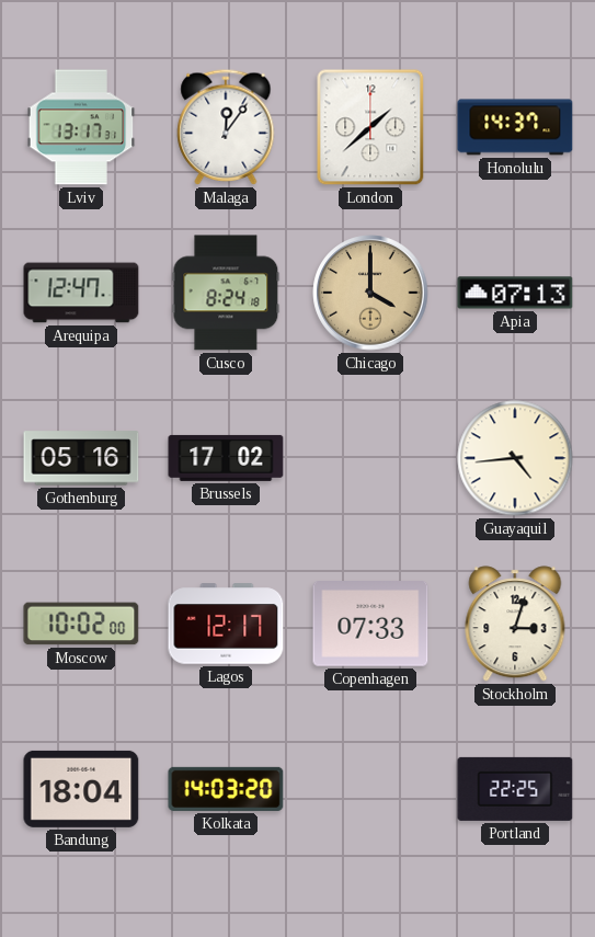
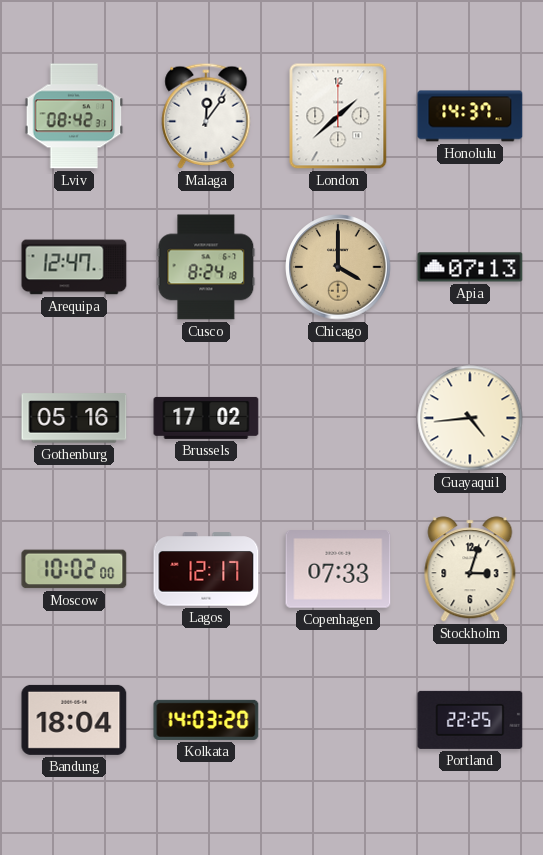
Lviv: 13:17 -> 08:42
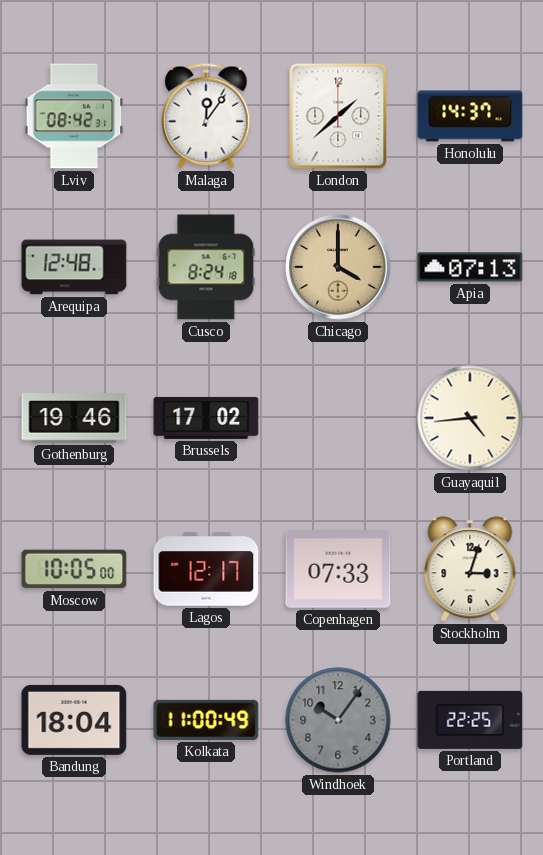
Arequipa: 12:47 -> 12:48
Gothenburg: 05:16 -> 19:46
Moscow: 10:02 -> 10:05
Kolkata: 14:03 -> 11:00
Windhoek: none -> 10:06
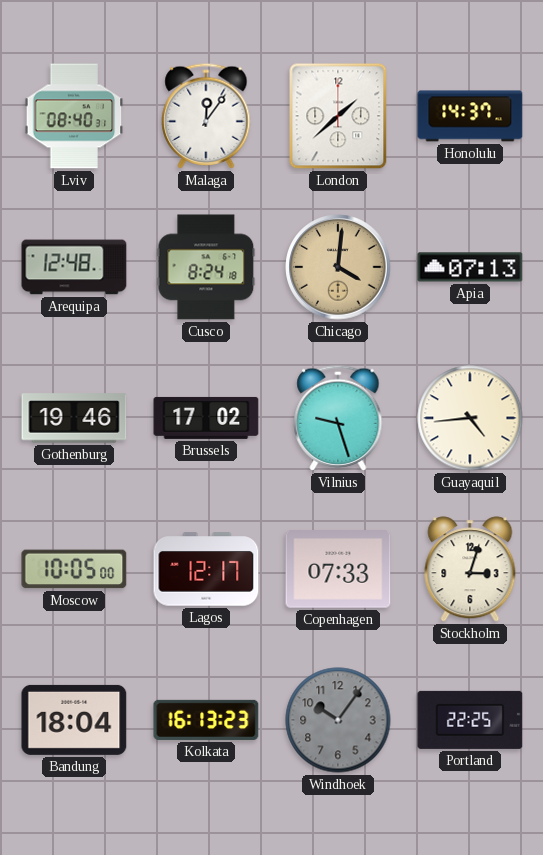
Lviv: 08:42 -> 08:40
Chicago: 4:00 -> 4:01
Vilnius: none -> 9:27
Kolkata: 11:00 -> 16:13
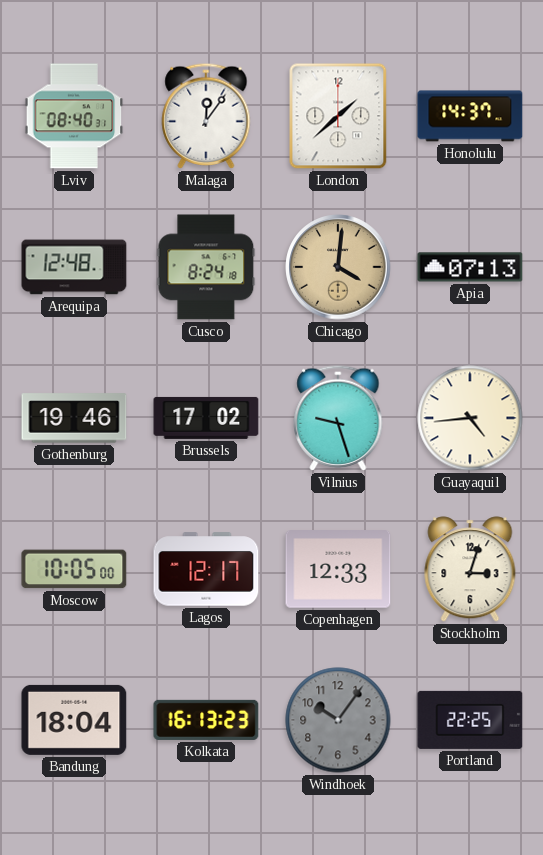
Copenhagen: 07:33 -> 12:33
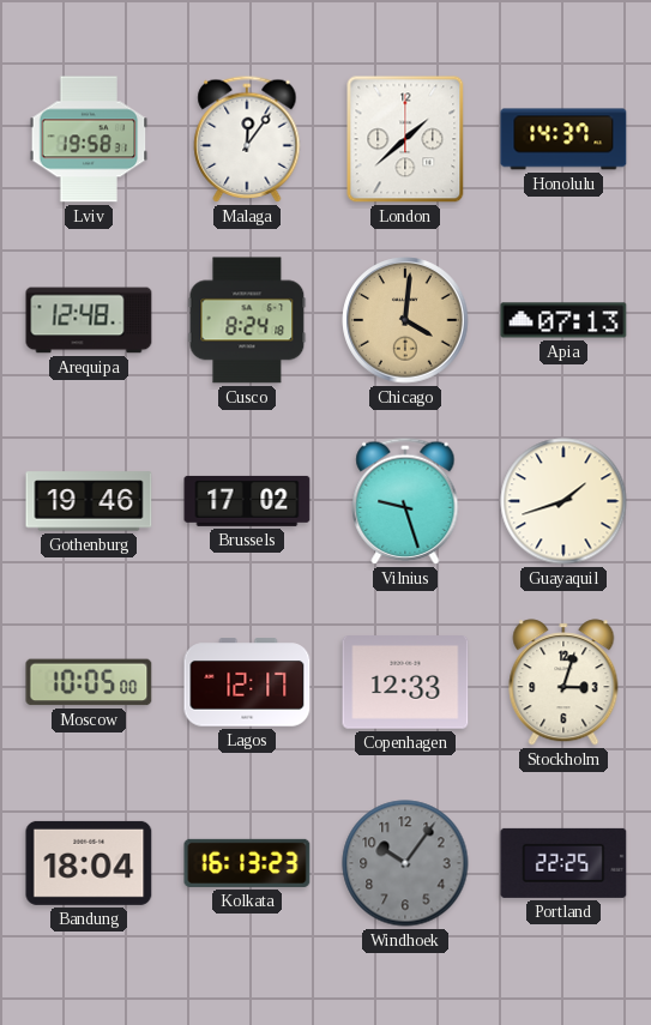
Lviv: 08:40 -> 19:58
Guayaquil: 4:44 -> 1:42
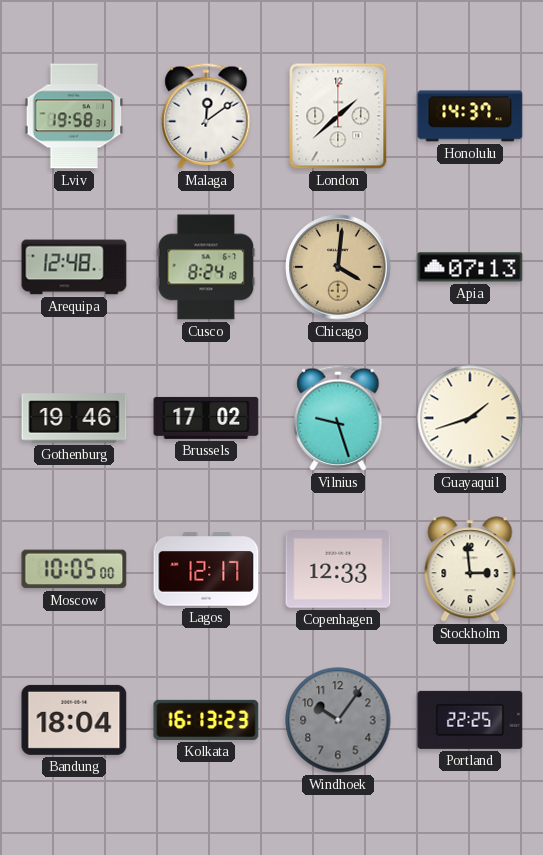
Malaga: 12:06 -> 12:09
Stockholm: 3:03 -> 2:59
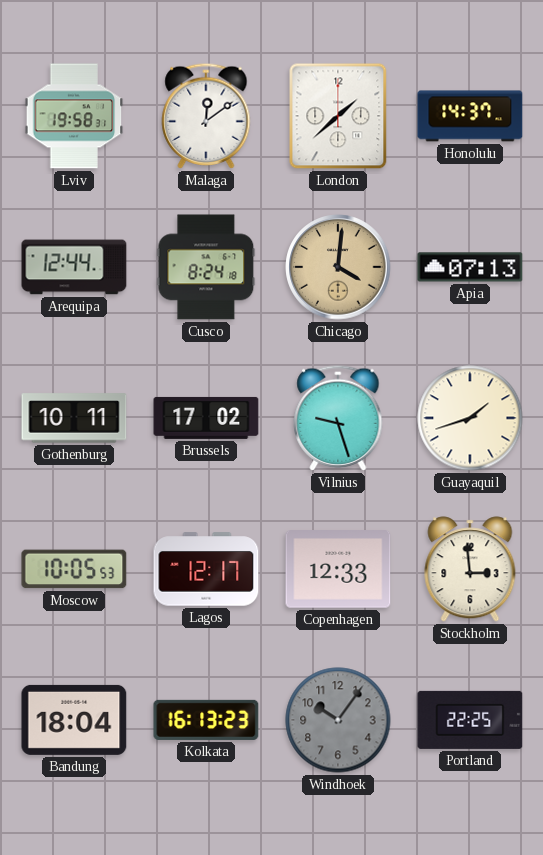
Arequipa: 12:48 -> 12:44
Gothenburg: 19:46 -> 10:11
Moscow: 10:05:00 -> 10:05:53
